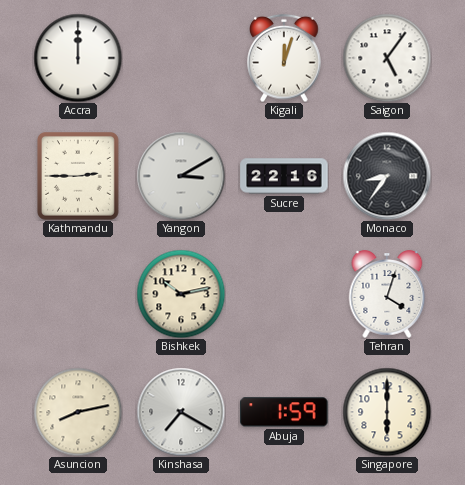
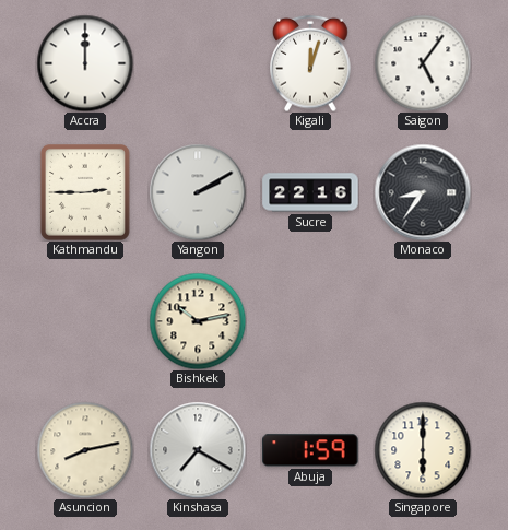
Yangon: 3:10 -> 2:10
Tehran: 4:03 -> none
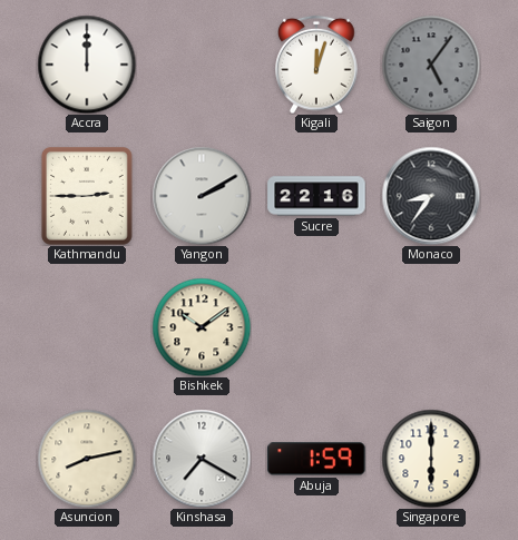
Saigon dial: white -> grey
Bishkek: 10:13 -> 10:09
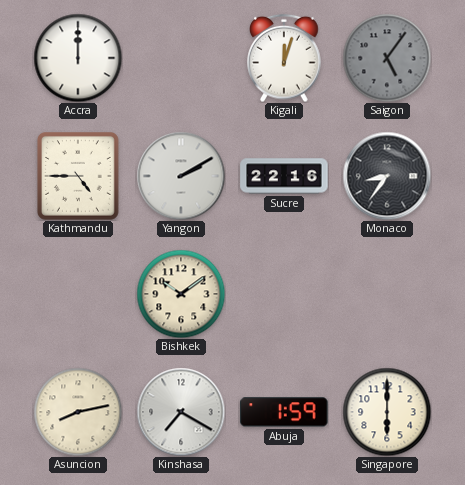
Kathmandu: 2:45 -> 4:45
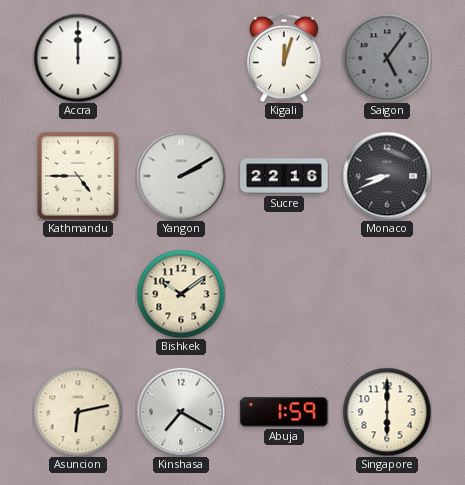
Monaco: 8:36 -> 8:41
Asuncion: 8:13 -> 6:13
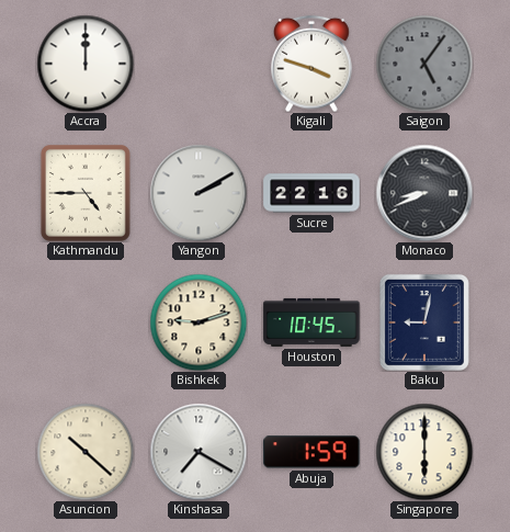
Kigali: 12:03 -> 3:48
Bishkek: 10:09 -> 9:12
Houston: none -> 10:45
Baku: none -> 9:02
Asuncion: 6:13 -> 10:22
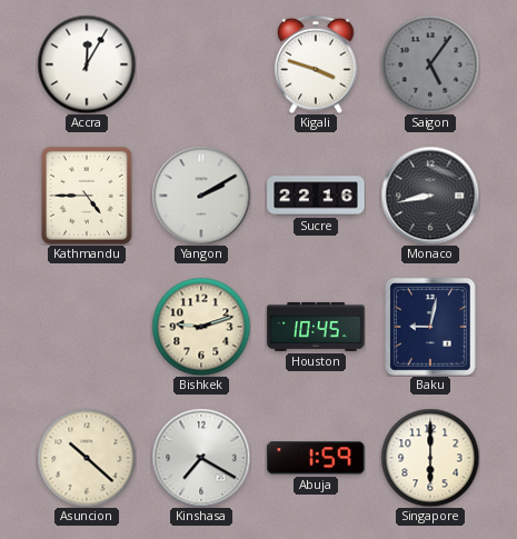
Accra: 12:00 -> 12:05
Monaco: 8:41 -> 8:43
